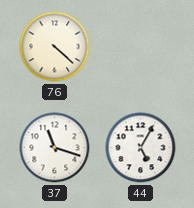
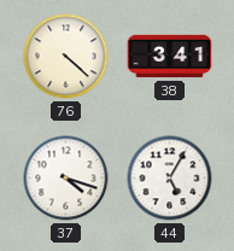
38: none -> 3:41
37: 11:18 -> 4:18
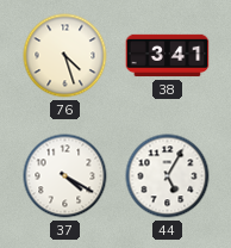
76: 4:22 -> 4:27
37: 4:18 -> 4:20
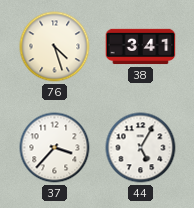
37: 4:20 -> 3:37
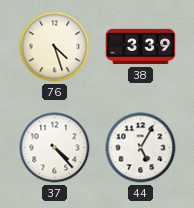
38: 3:41 -> 3:39
37: 3:37 -> 4:23
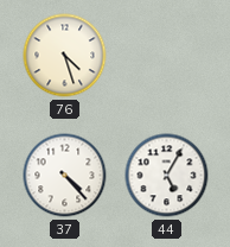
38: 3:39 -> none
